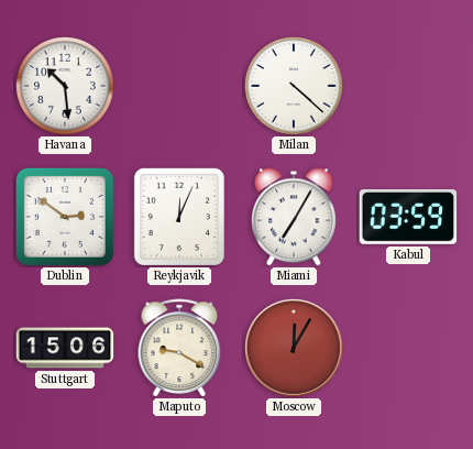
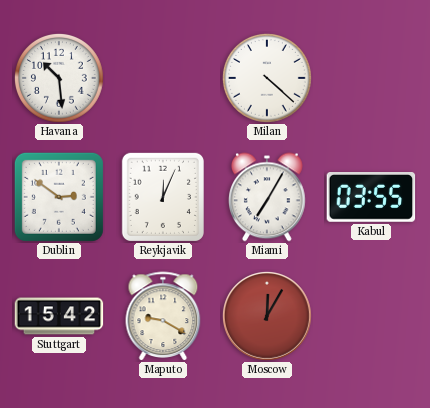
Kabul: 03:59 -> 03:55
Stuttgart: 15:06 -> 15:42
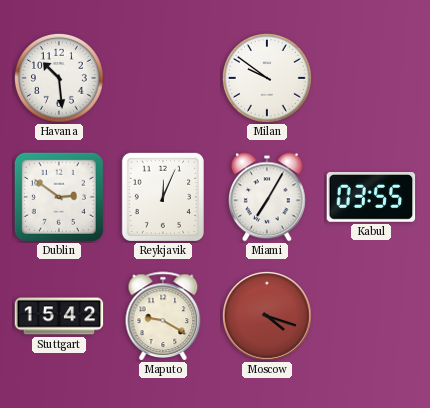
Milan: 4:22 -> 9:51
Moscow: 12:05 -> 4:18
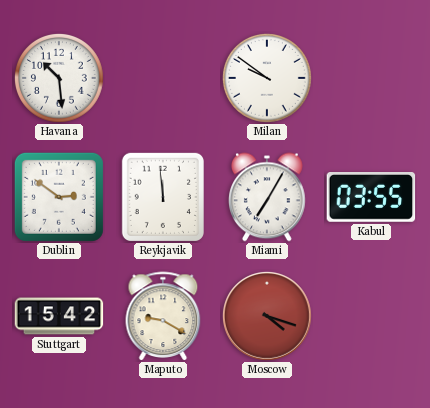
Reykjavik: 12:04 -> 11:59
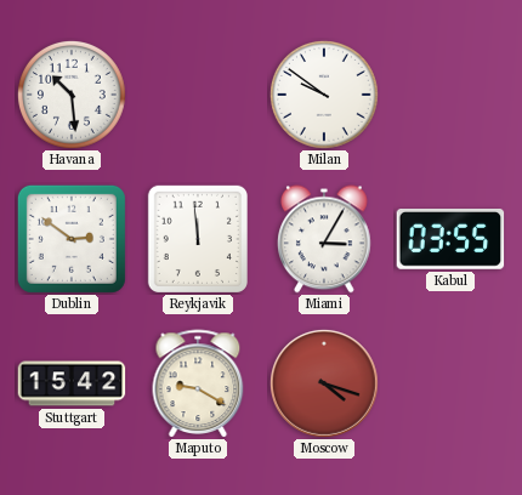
Miami: 7:05 -> 3:05
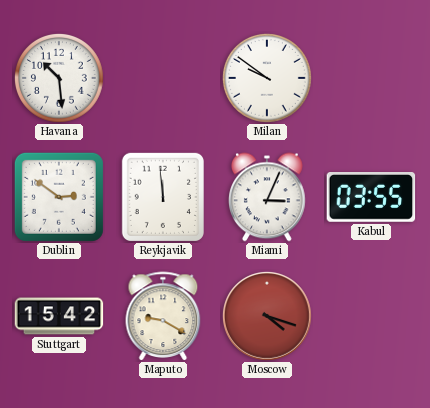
Miami: 3:05 -> 3:04
